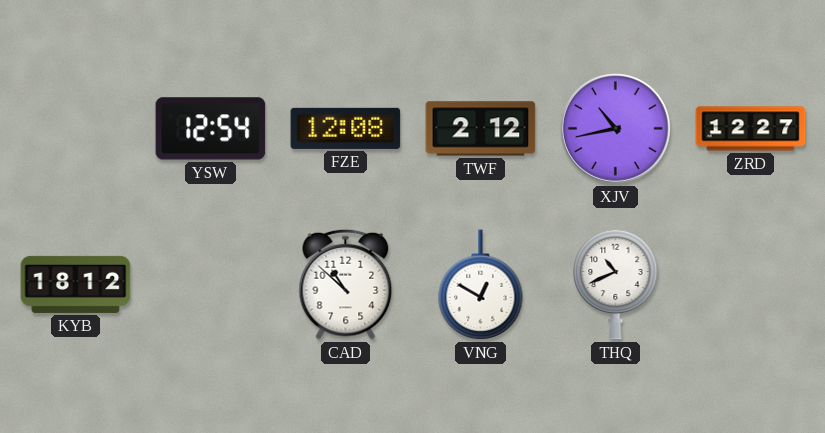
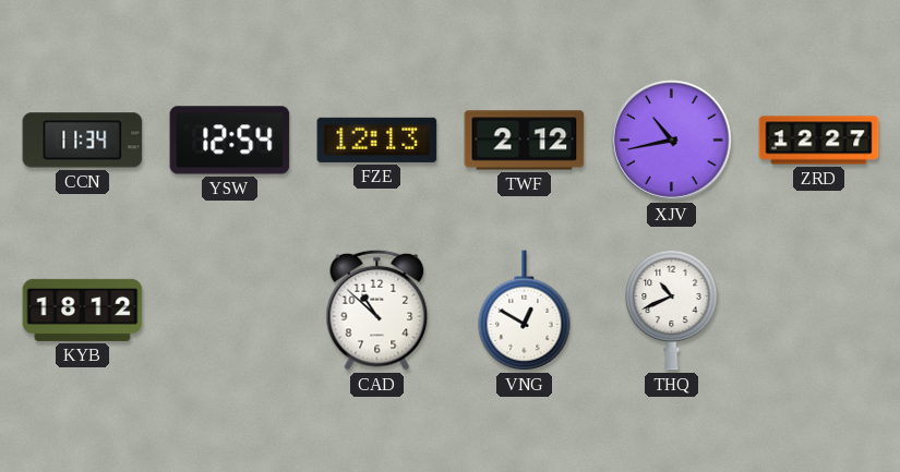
CCN: none -> 11:34
FZE: 12:08 -> 12:13
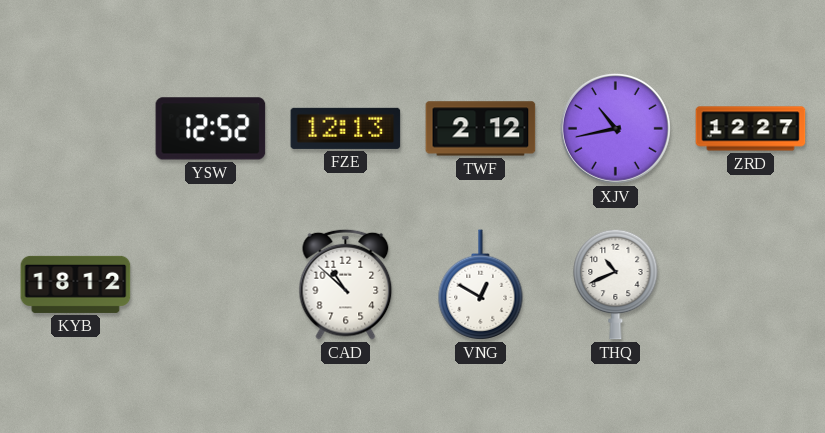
CCN: 11:34 -> none
YSW: 12:54 -> 12:52
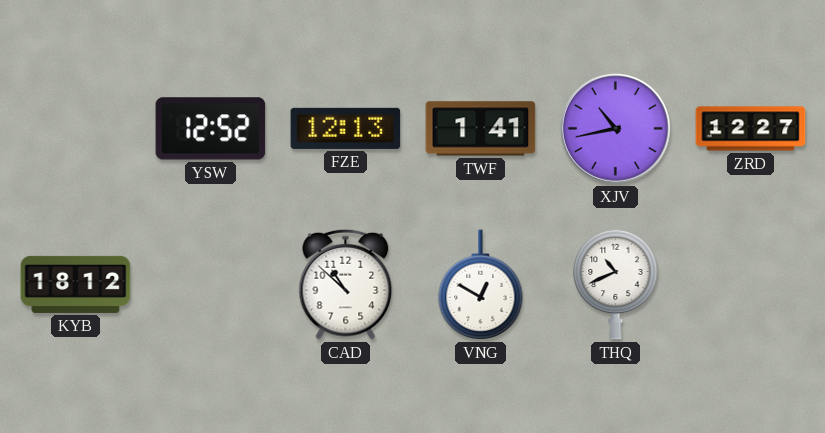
TWF: 2:12 -> 1:41
